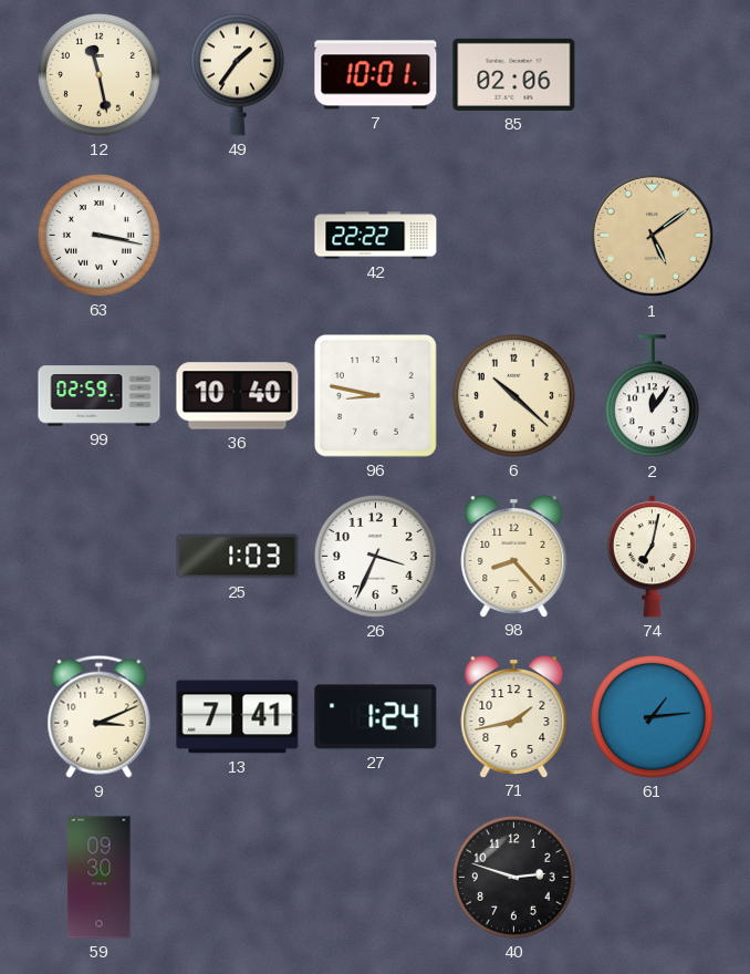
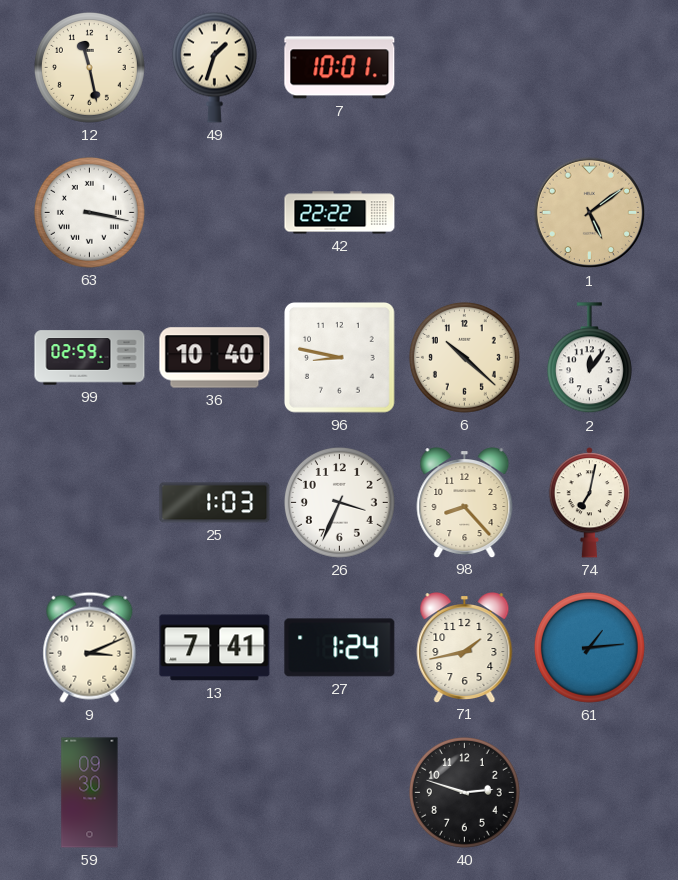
49: 1:36 -> 1:33
85: 02:06 -> none
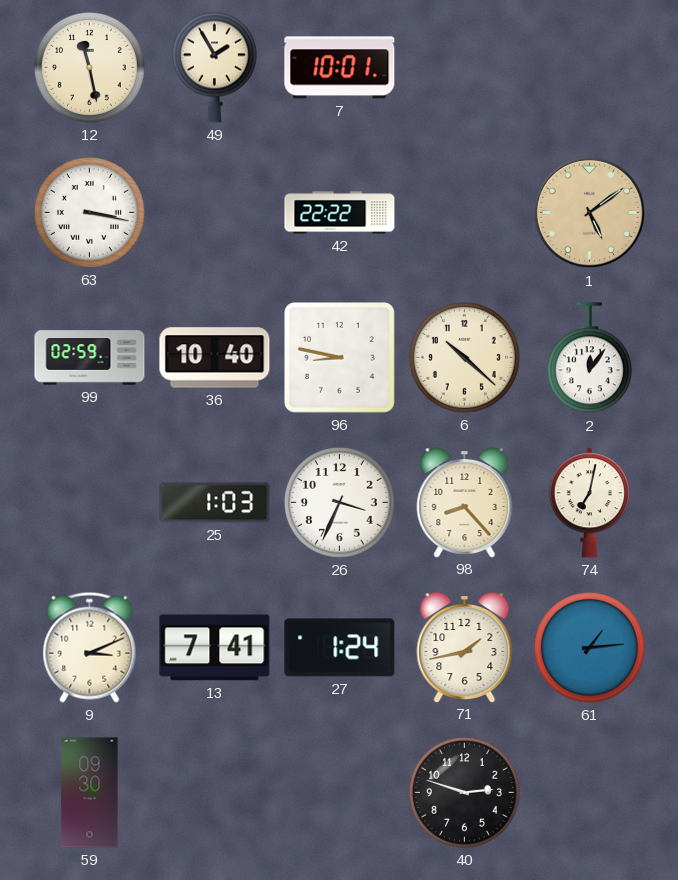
49: 1:33 -> 1:55
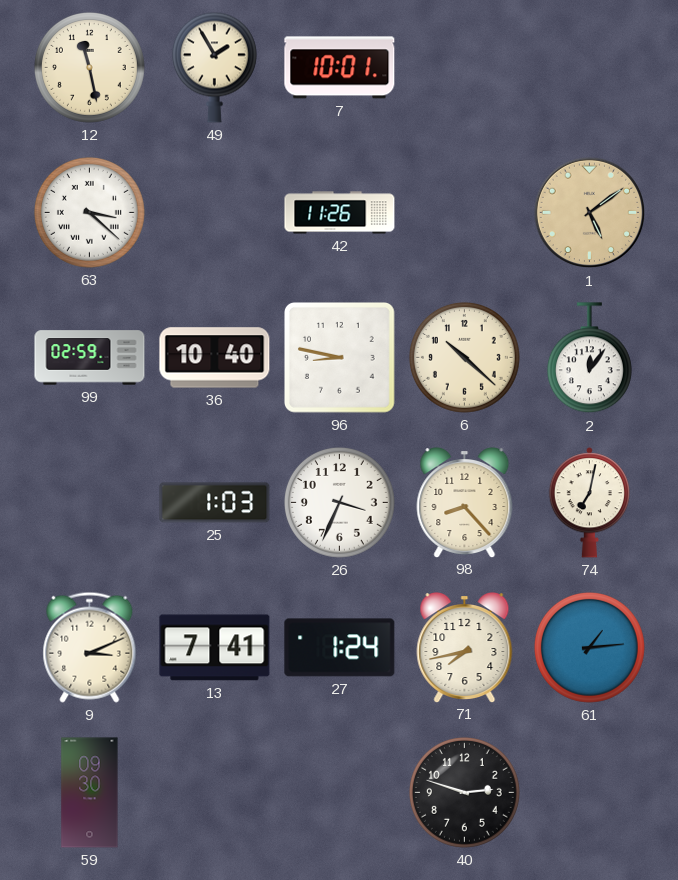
63: 3:17 -> 3:22
42: 22:22 -> 11:26
71: 1:43 -> 7:43
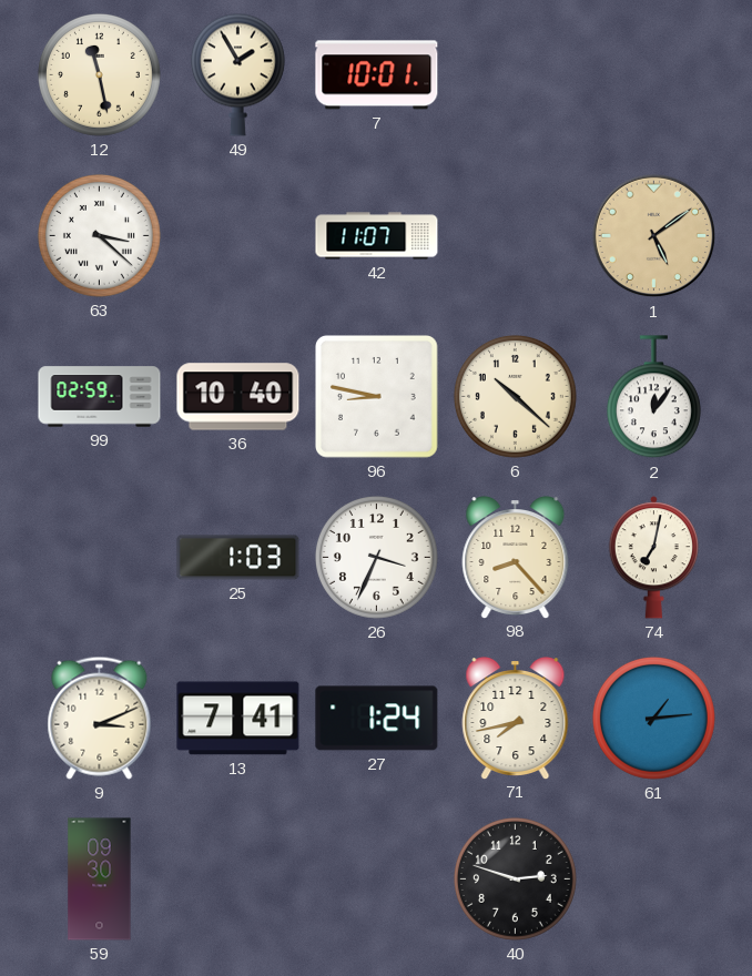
42: 11:26 -> 11:07
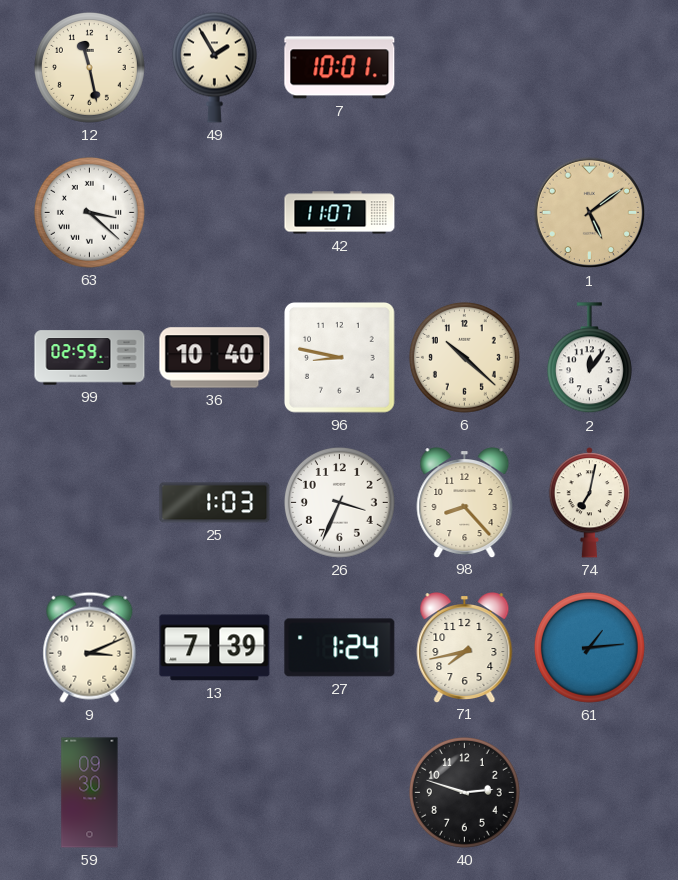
13: 7:41 -> 7:39
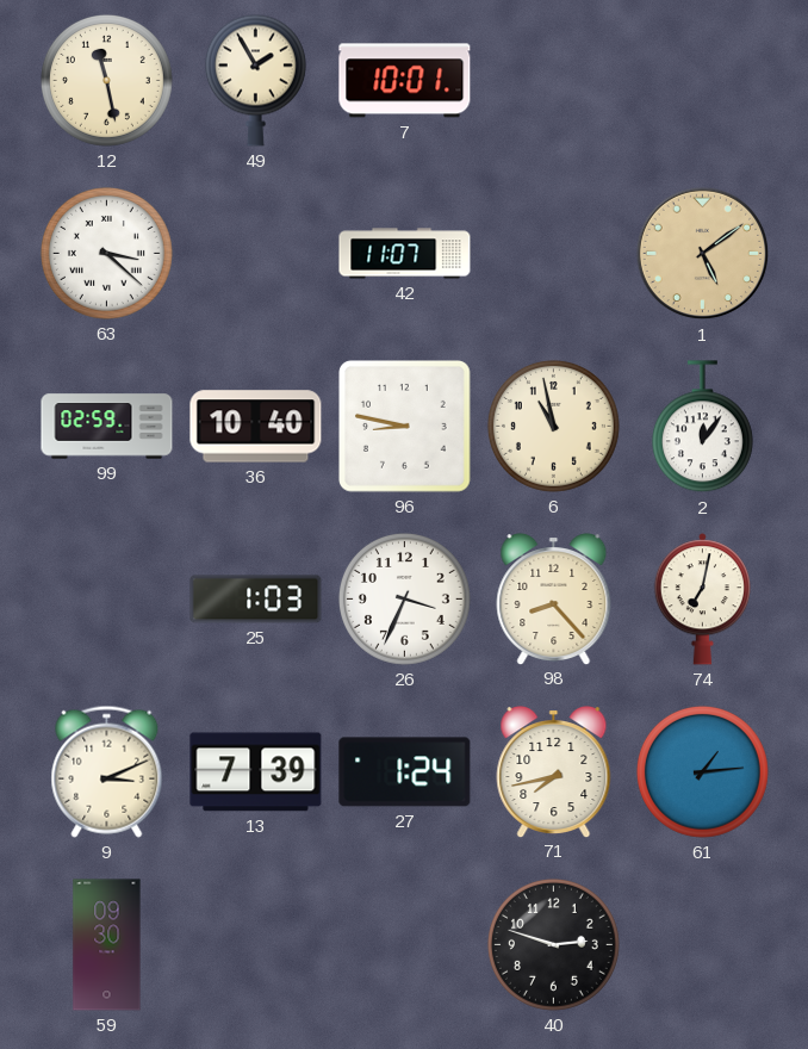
6: 10:22 -> 10:58
